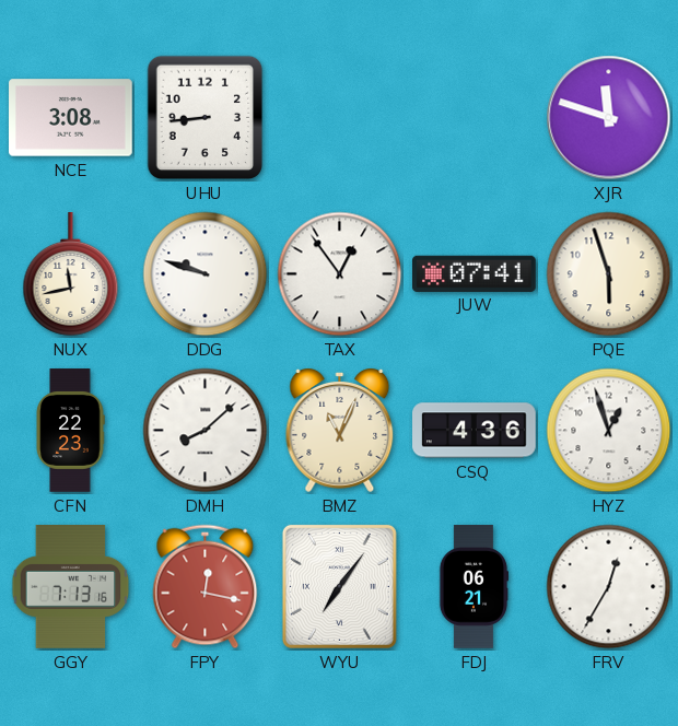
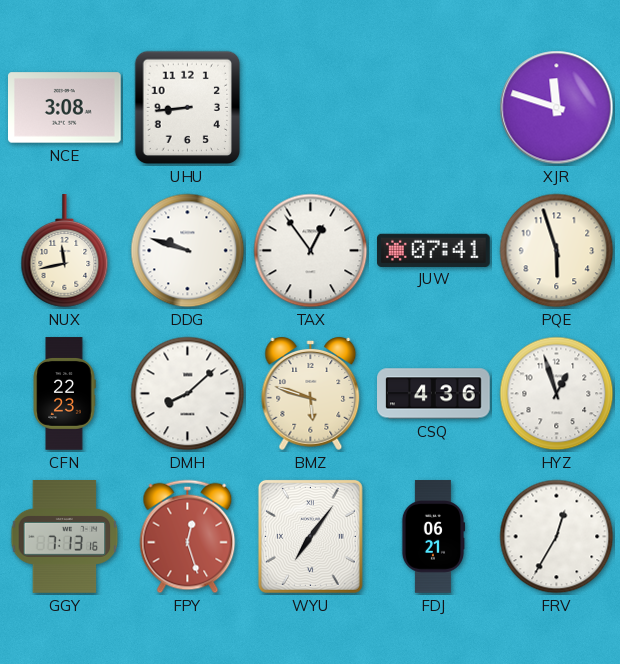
BMZ: 11:04 -> 5:48
FPY: 12:17 -> 12:27
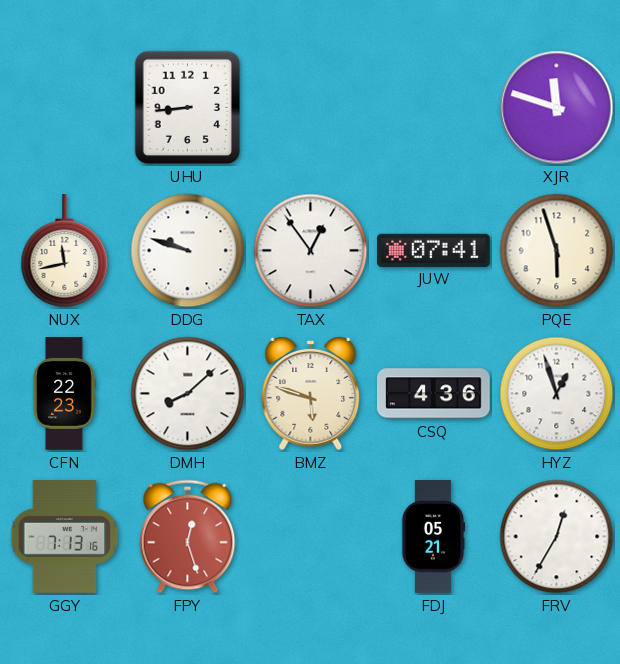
NCE: 3:08 -> none
WYU: 7:06 -> none
FDJ: 06:21 -> 05:21
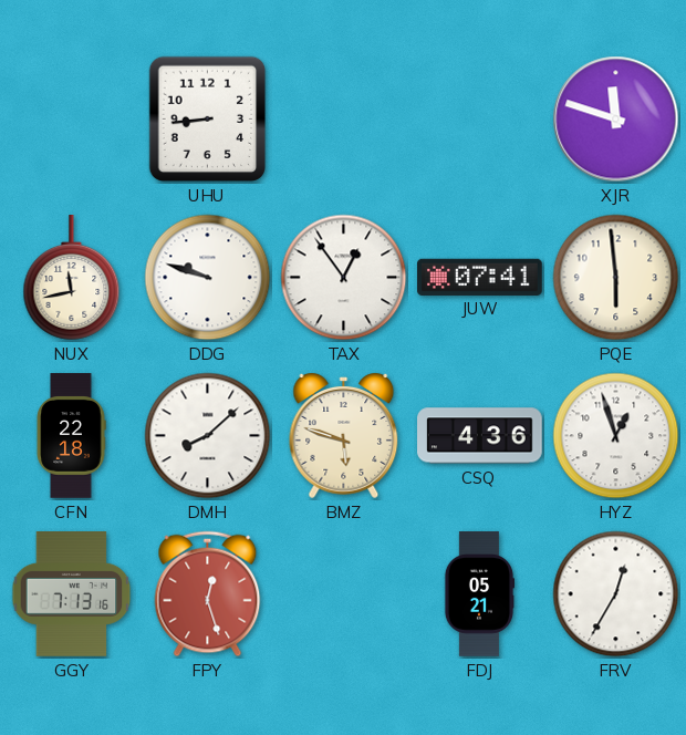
PQE: 5:57 -> 5:59
CFN: 22:23 -> 22:18
